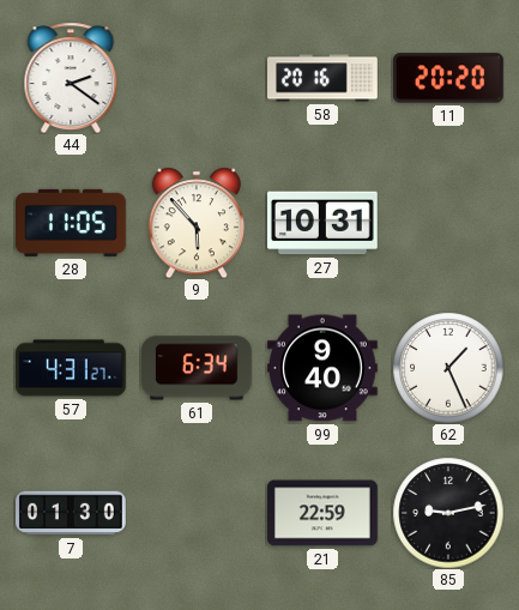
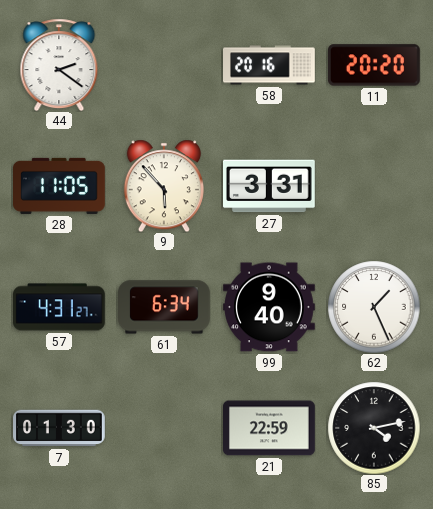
27: 10:31 -> 3:31
85: 9:13 -> 4:13
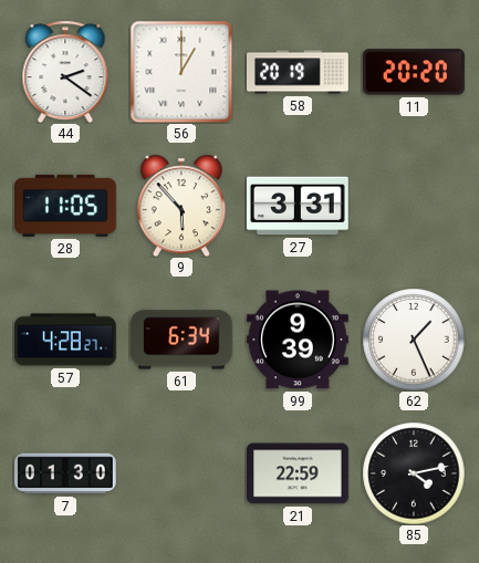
56: none -> 1:00
58: 20:16 -> 20:19
57: 4:31 -> 4:28
99: 9:40 -> 9:39
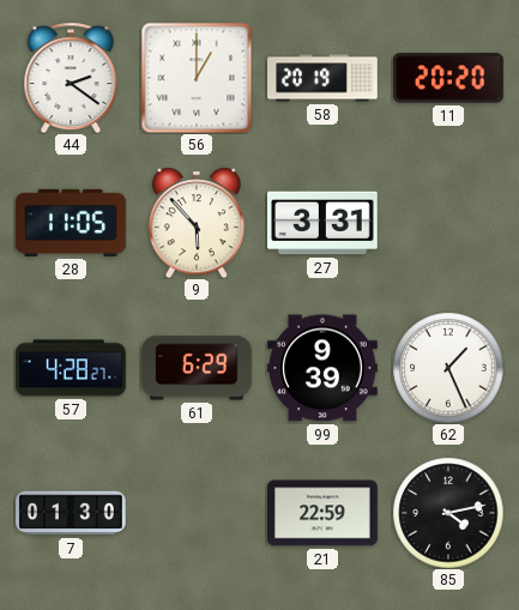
61: 6:34 -> 6:29
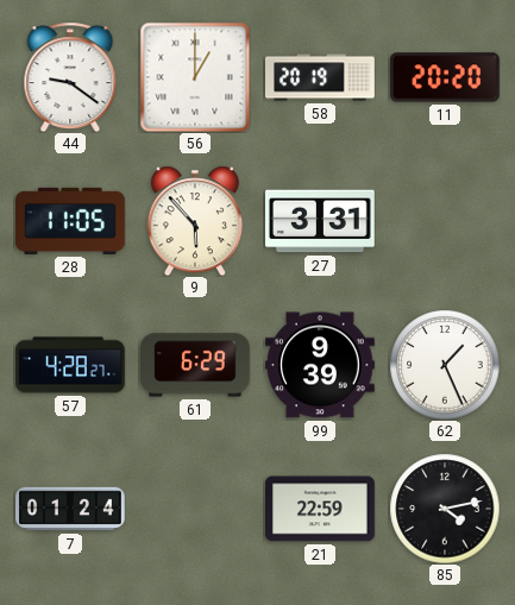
44: 2:21 -> 9:21
7: 01:30 -> 01:24
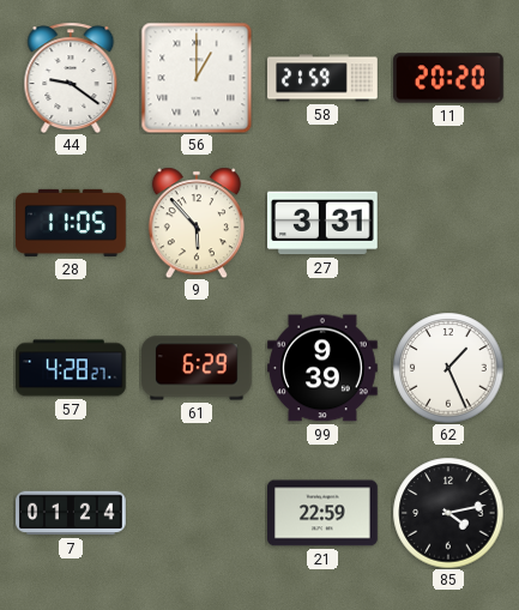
58: 20:19 -> 21:59
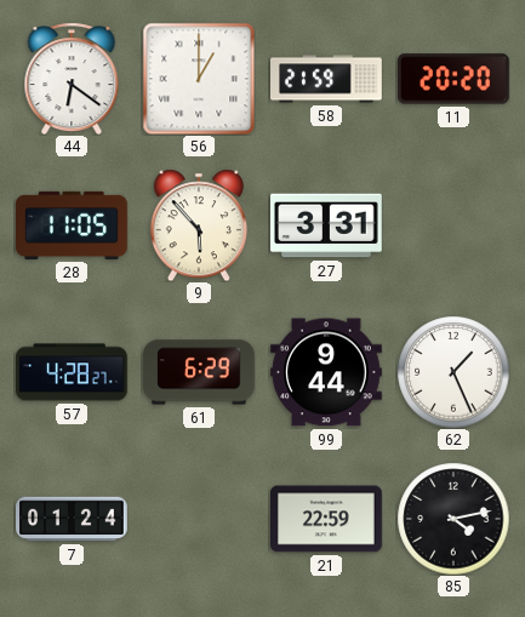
44: 9:21 -> 6:21
99: 9:39 -> 9:44
